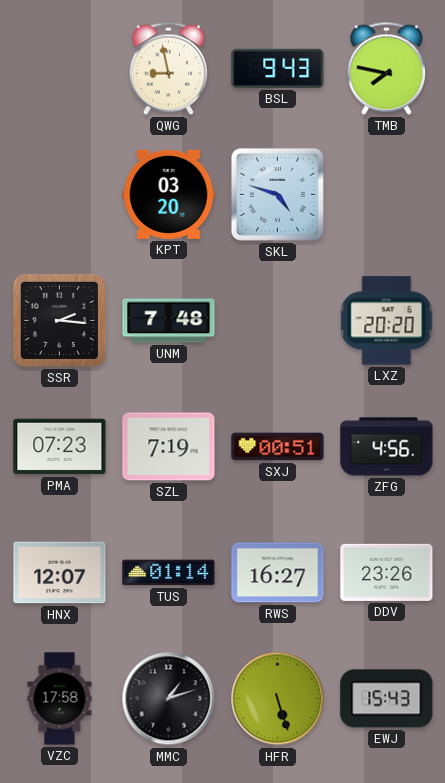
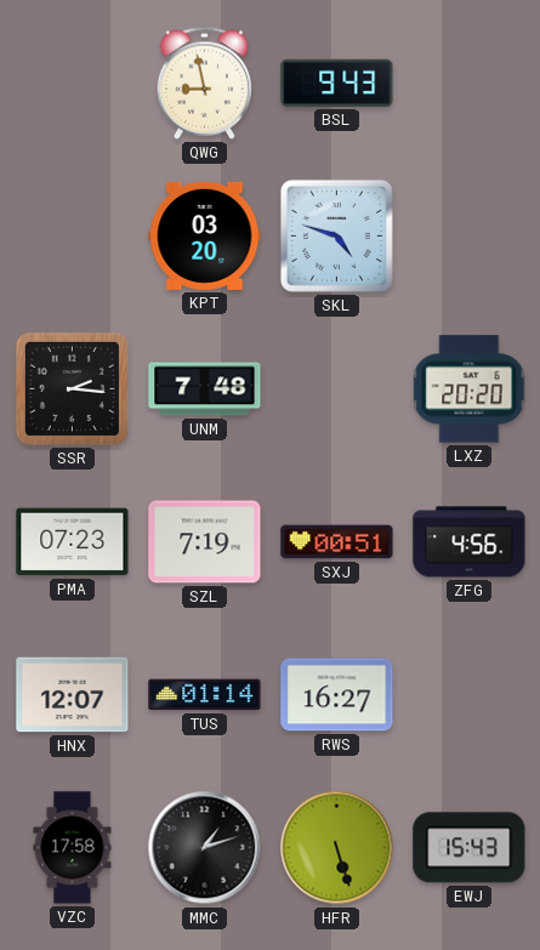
TMB: 7:47 -> none
DDV: 23:26 -> none
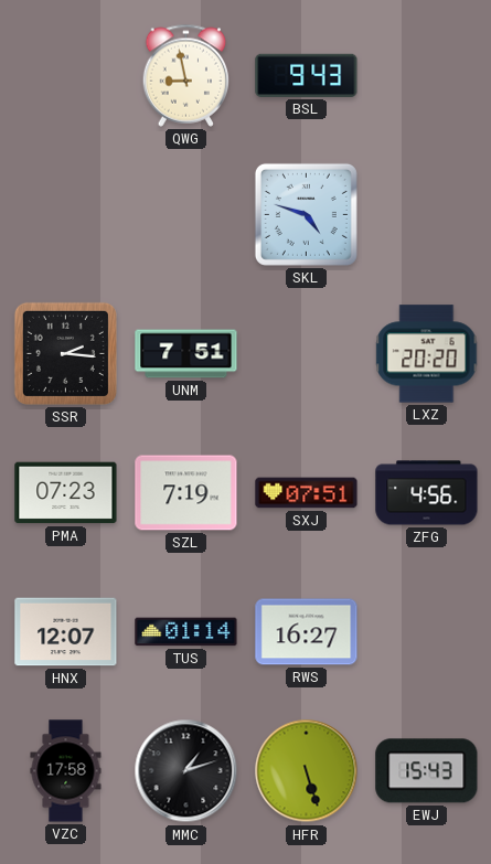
KPT: 03:20 -> none
UNM: 7:48 -> 7:51
SXJ: 00:51 -> 07:51
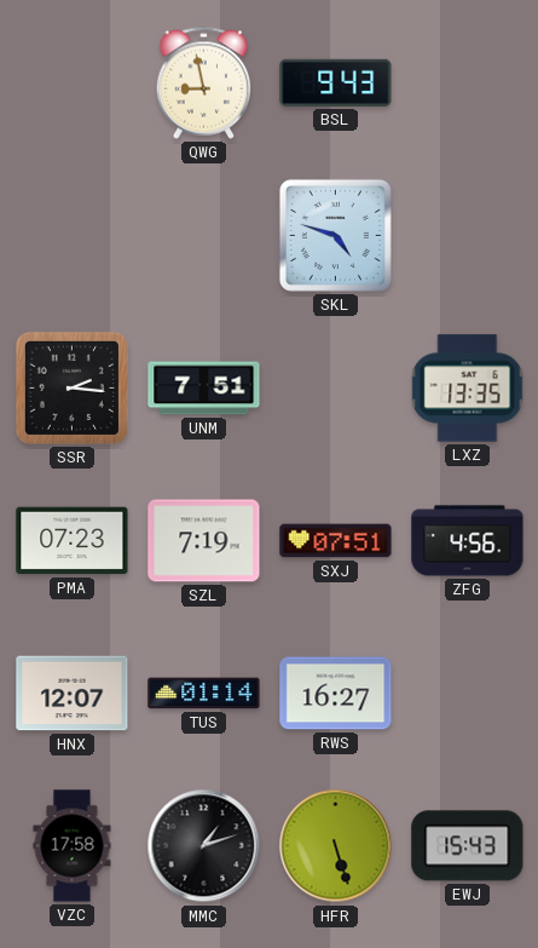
LXZ: 20:20 -> 13:35
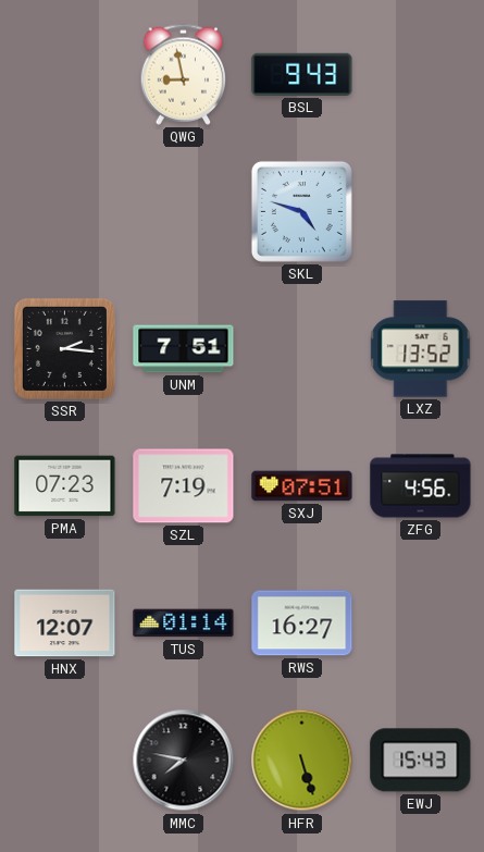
LXZ: 13:35 -> 13:52
VZC: 17:58 -> none
MMC: 1:12 -> 7:47
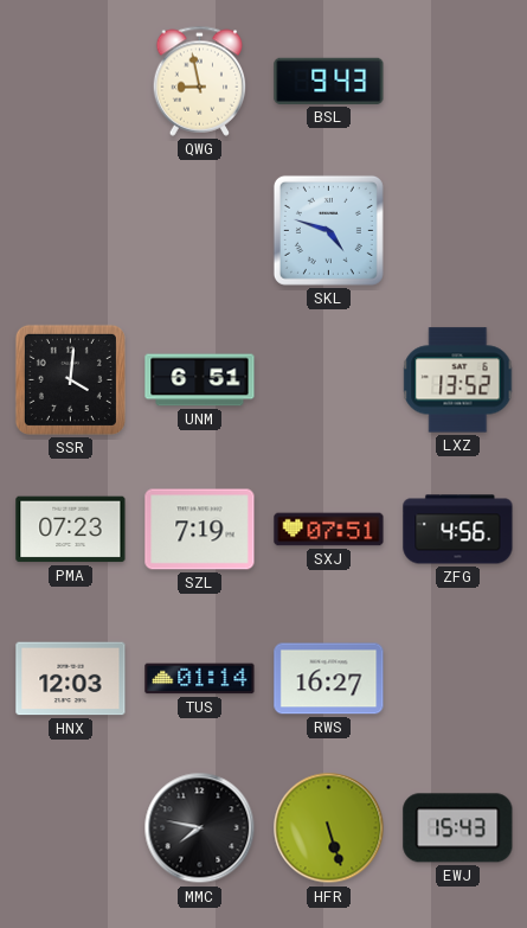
SSR: 2:16 -> 4:01
UNM: 7:51 -> 6:51
HNX: 12:07 -> 12:03
